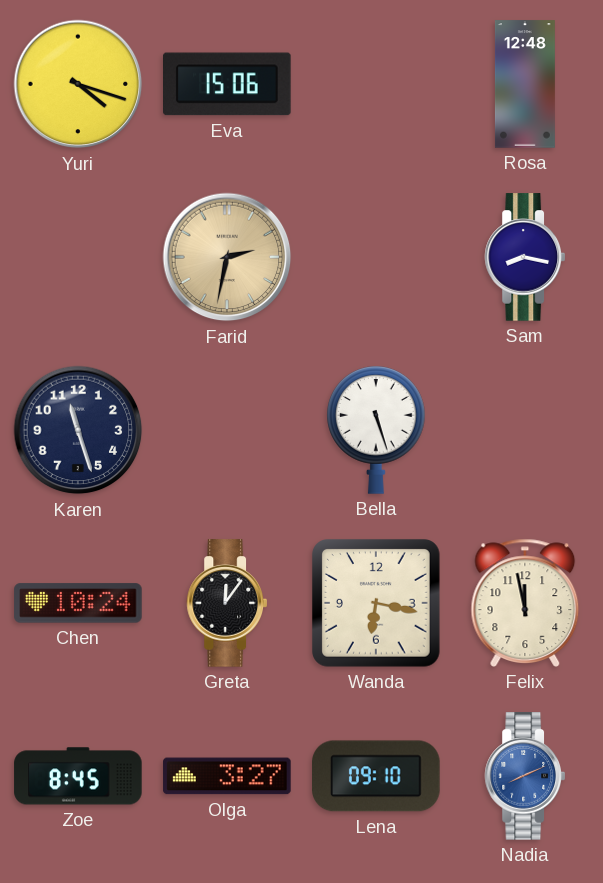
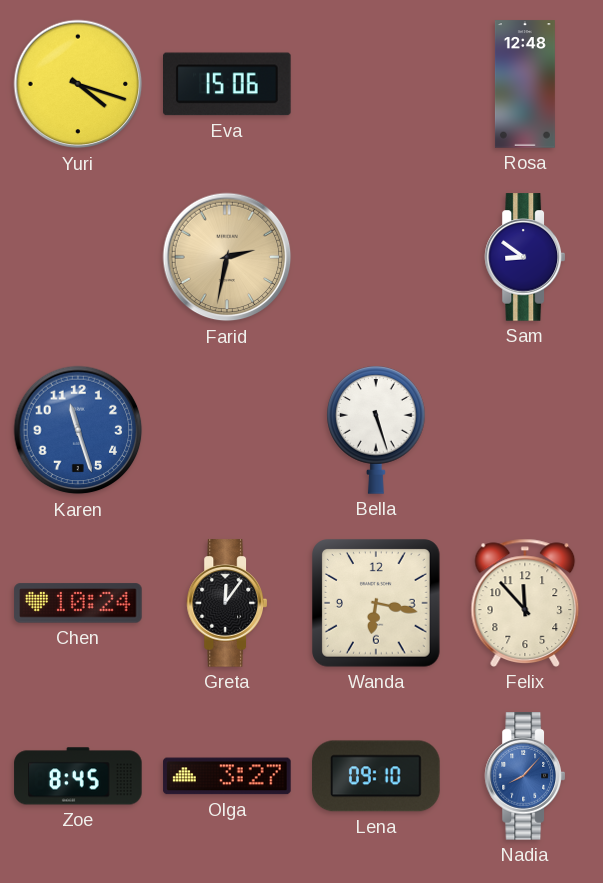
Sam: 8:17 -> 8:51
Karen dial: navy -> blue
Felix: 11:58 -> 11:53
Nadia: 8:11 -> 8:07
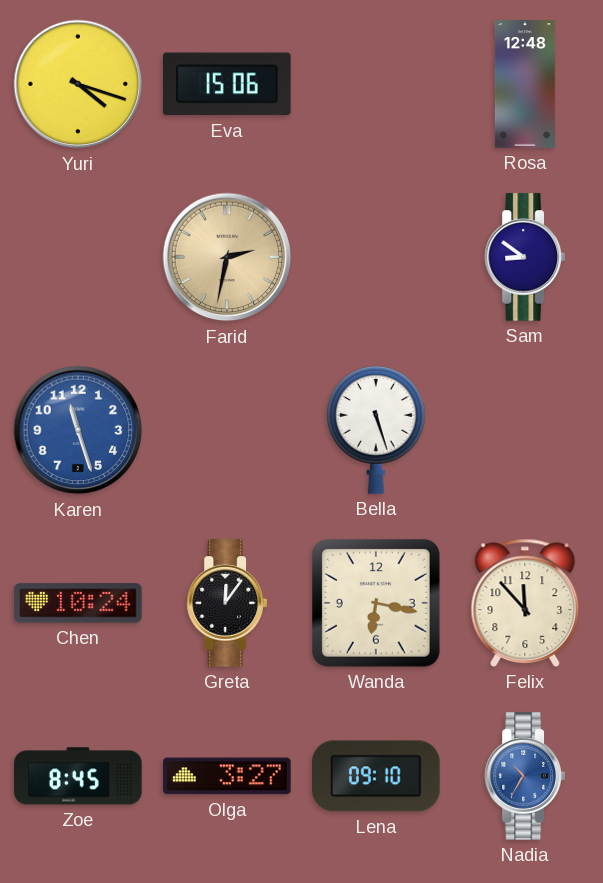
Nadia: 8:07 -> 10:35
